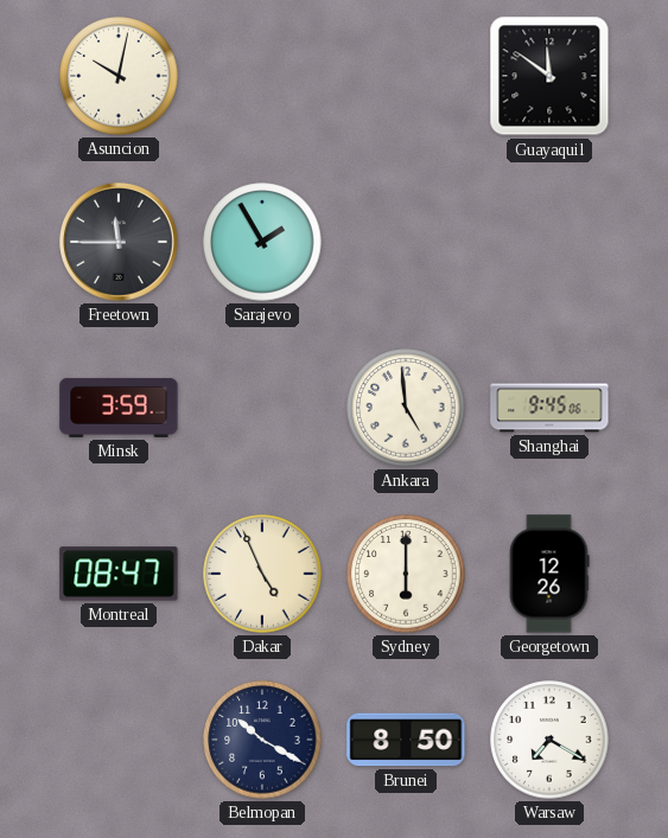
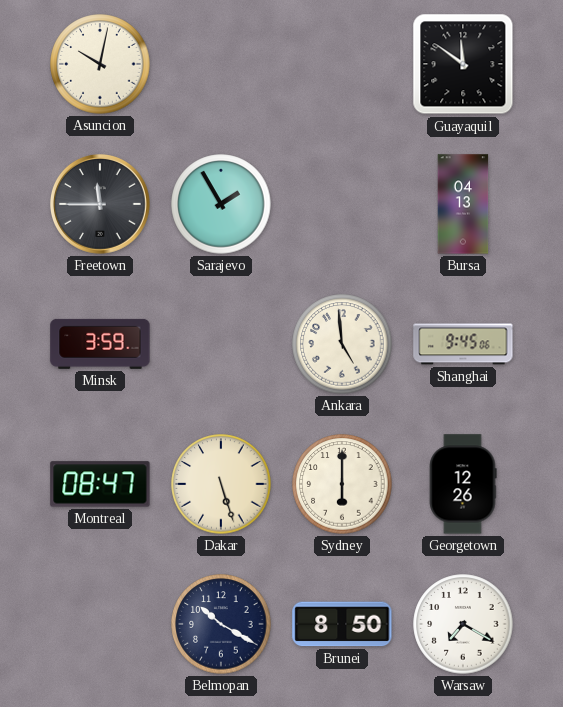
Bursa: none -> 04:13
Dakar: 4:56 -> 5:27
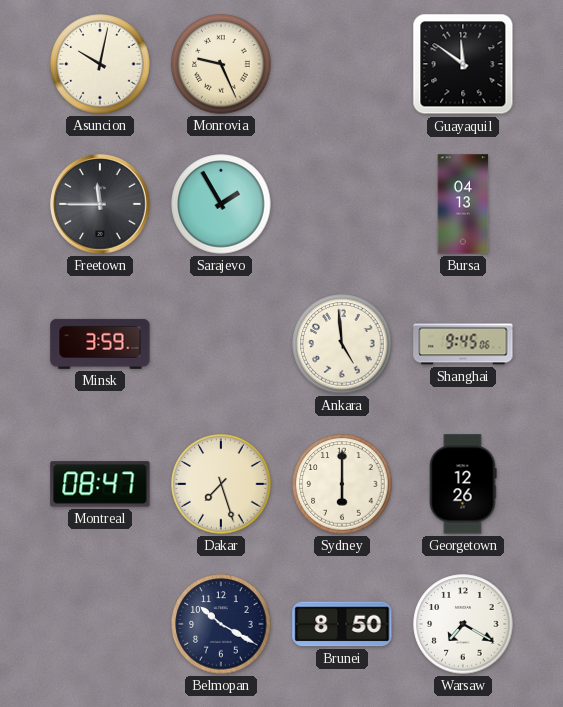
Monrovia: none -> 9:26
Dakar: 5:27 -> 7:27
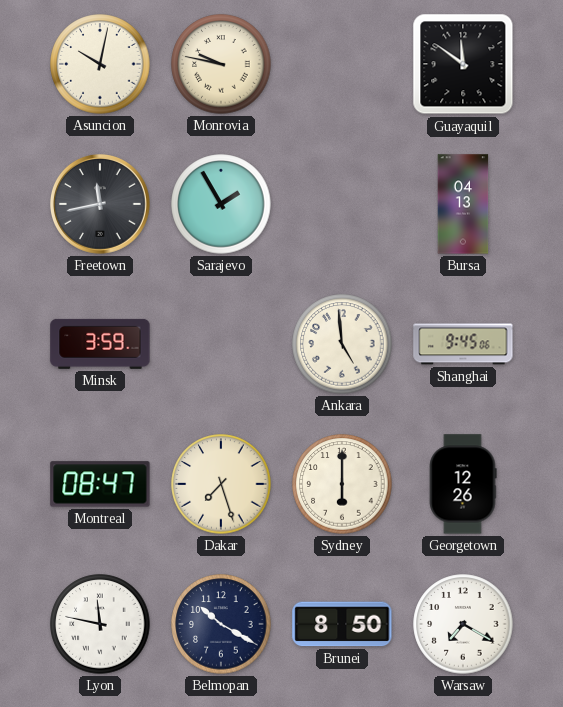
Monrovia: 9:26 -> 9:47
Freetown: 11:45 -> 11:43
Lyon: none -> 11:47
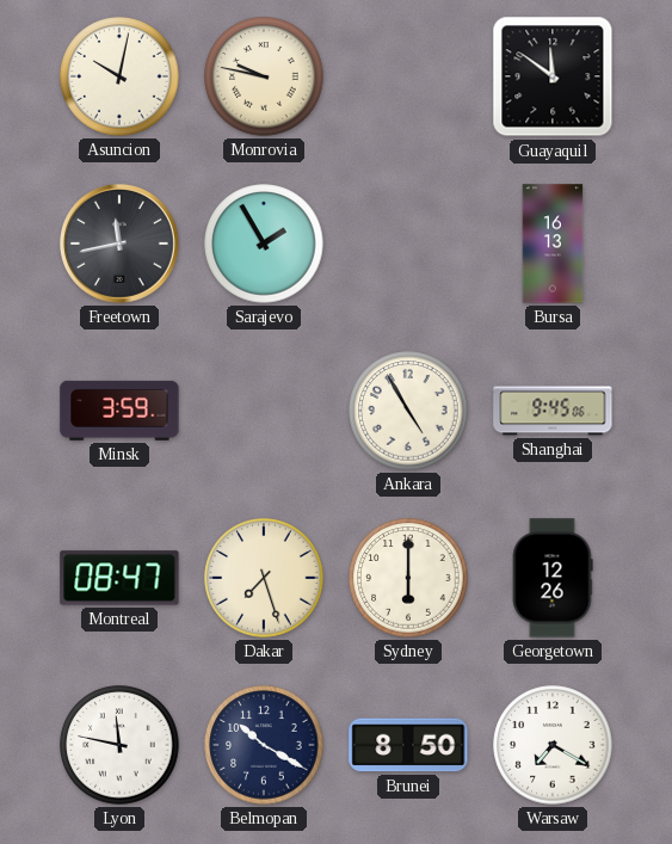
Bursa: 04:13 -> 16:13
Ankara: 4:59 -> 4:55
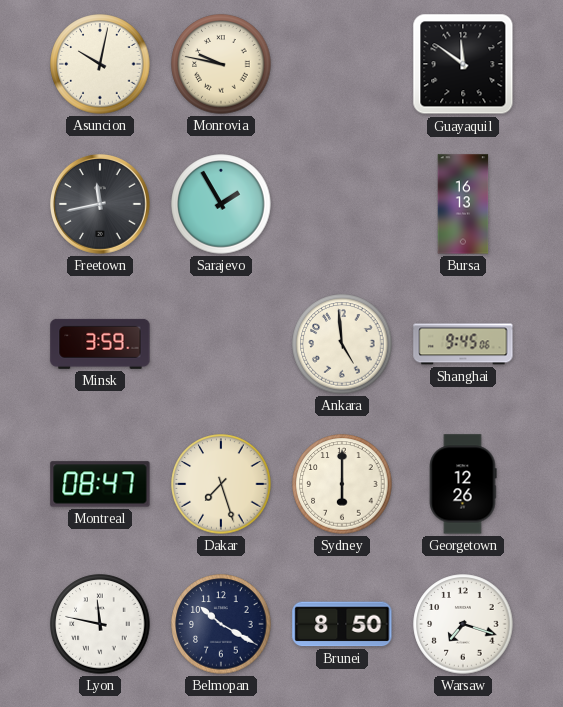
Ankara: 4:55 -> 4:59
Warsaw: 7:20 -> 7:18
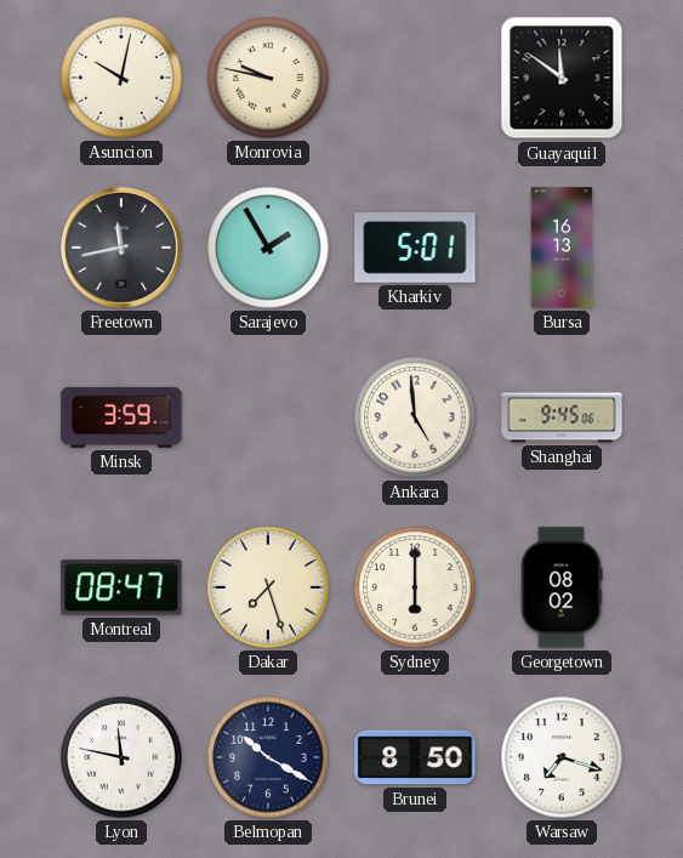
Kharkiv: none -> 5:01
Georgetown: 12:26 -> 08:02
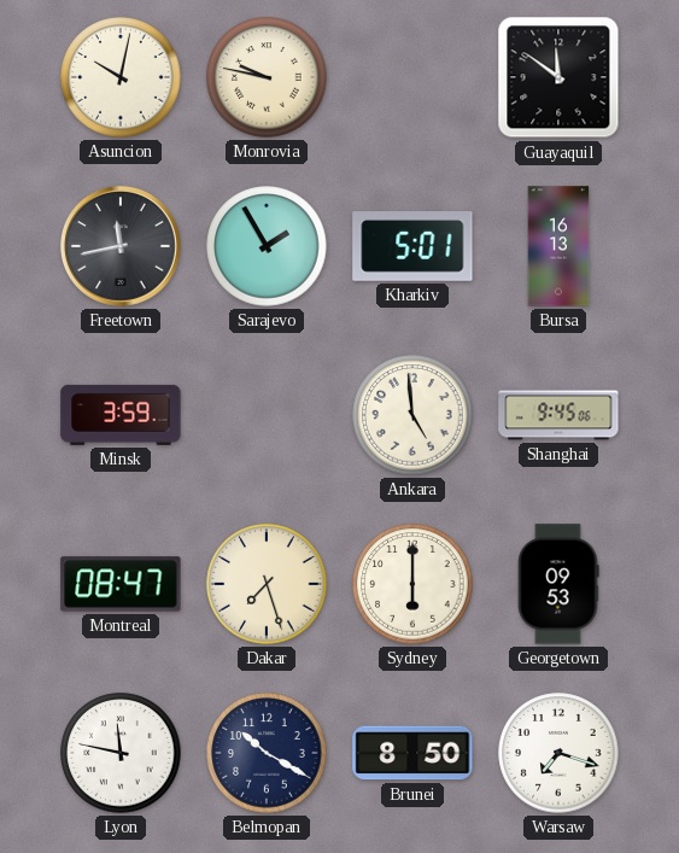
Georgetown: 08:02 -> 09:53
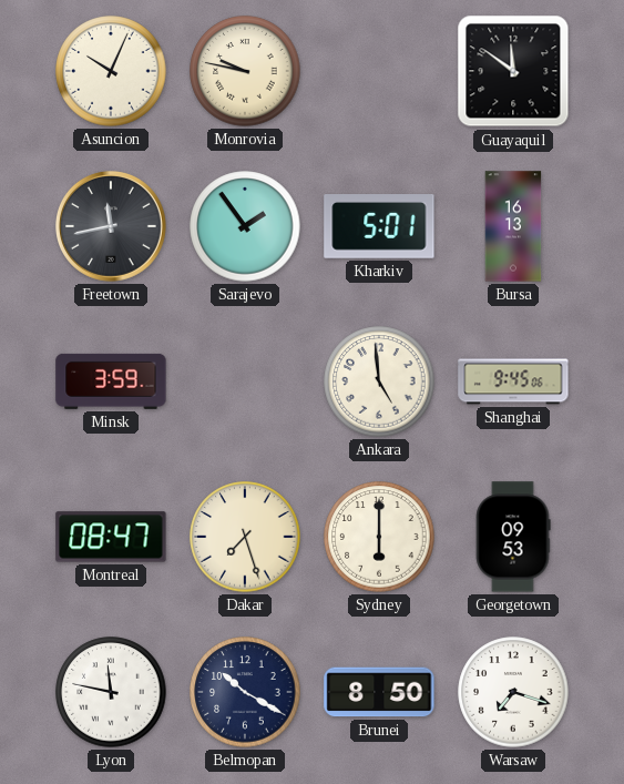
Asuncion: 10:02 -> 10:04
Sarajevo: 1:55 -> 1:54
